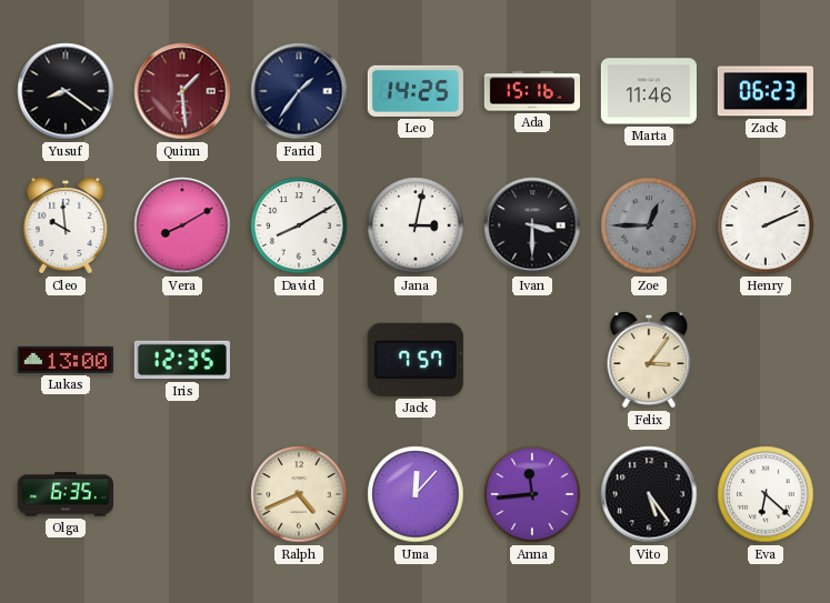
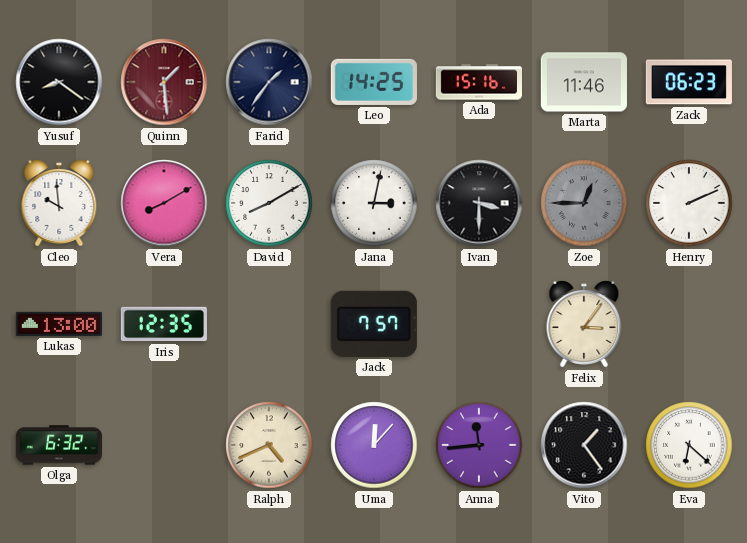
Olga: 6:35 -> 6:32
Vito: 5:24 -> 1:24
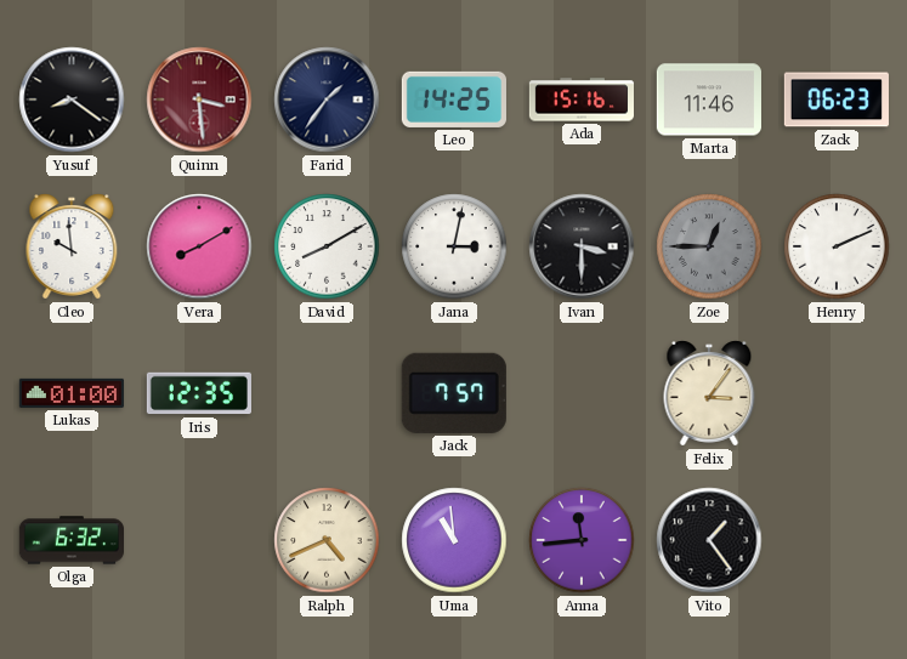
Quinn: 1:29 -> 3:29
Lukas: 13:00 -> 01:00
Uma: 12:07 -> 10:59
Eva: 6:22 -> none
